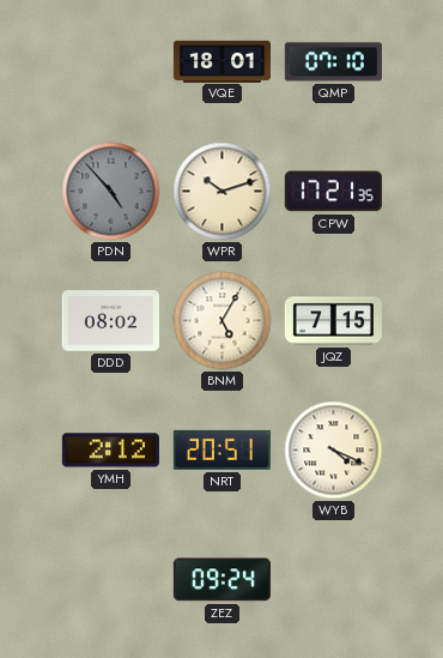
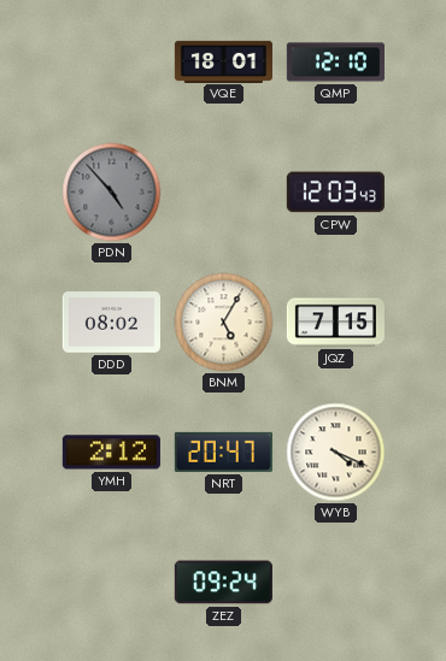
QMP: 07:10 -> 12:10
WPR: 10:12 -> none
CPW: 17:21 -> 12:03
NRT: 20:51 -> 20:47
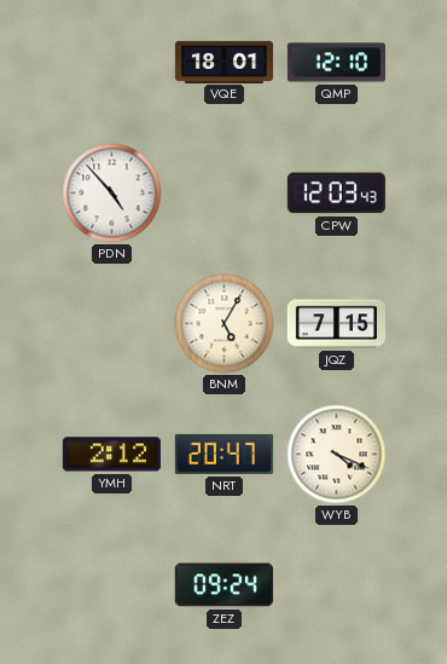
PDN dial: grey -> white
DDD: 08:02 -> none
